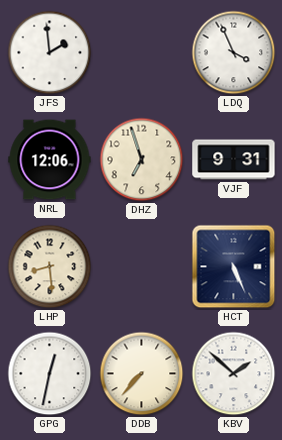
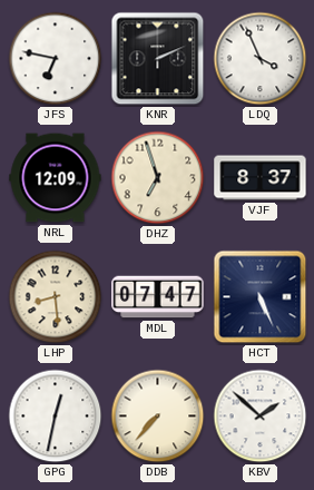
JFS: 1:59 -> 6:47
KNR: none -> 2:11
NRL: 12:06 -> 12:09
VJF: 9:31 -> 8:37
MDL: none -> 07:47
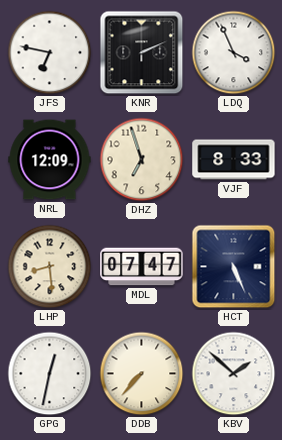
VJF: 8:37 -> 8:33
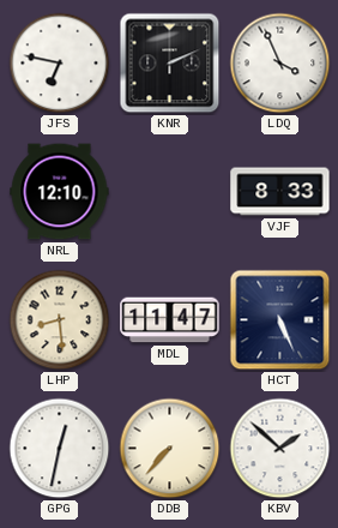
NRL: 12:09 -> 12:10
DHZ: 6:57 -> none
MDL: 07:47 -> 11:47
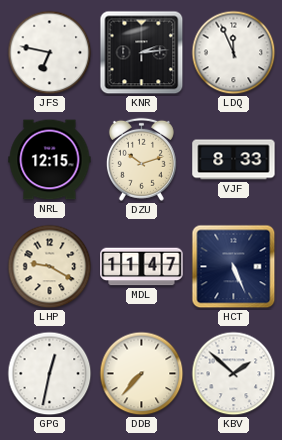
KNR: 2:11 -> 2:14
LDQ: 3:56 -> 11:56
NRL: 12:10 -> 12:15
DZU: none -> 10:12
LHP: 8:29 -> 9:20
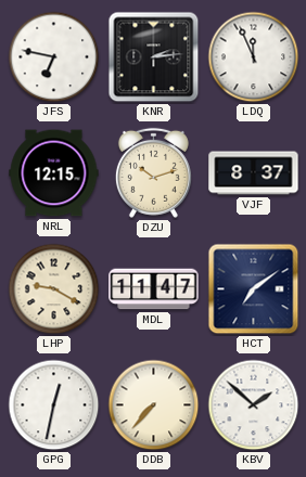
VJF: 8:33 -> 8:37
HCT: 5:26 -> 7:09
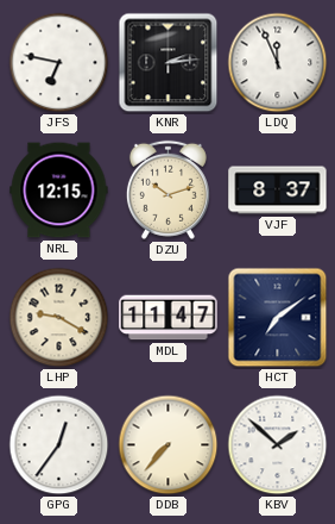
GPG: 12:32 -> 12:36
